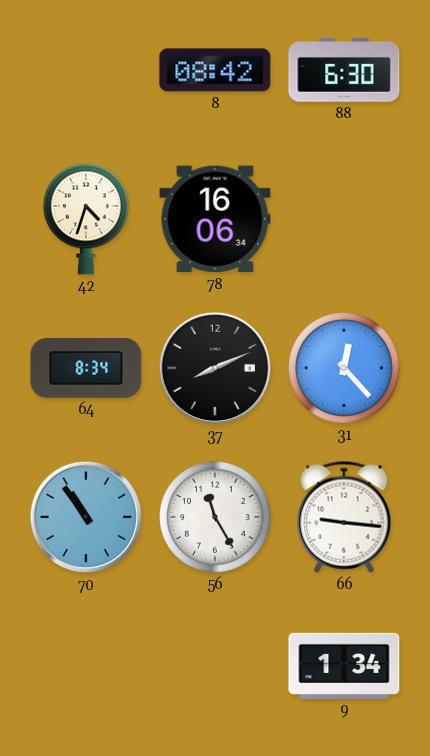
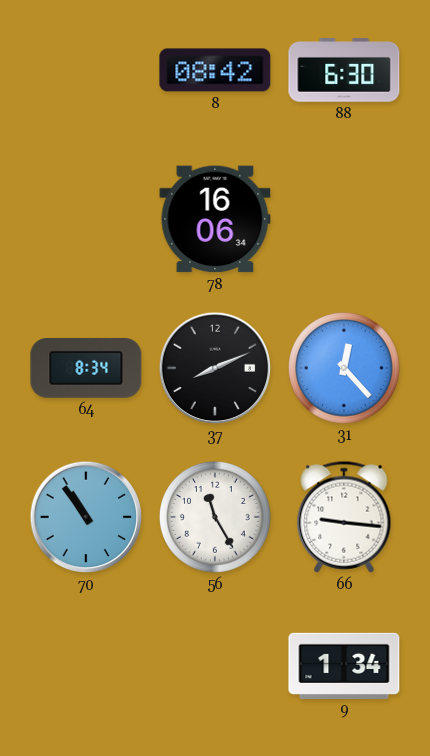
42: 4:33 -> none
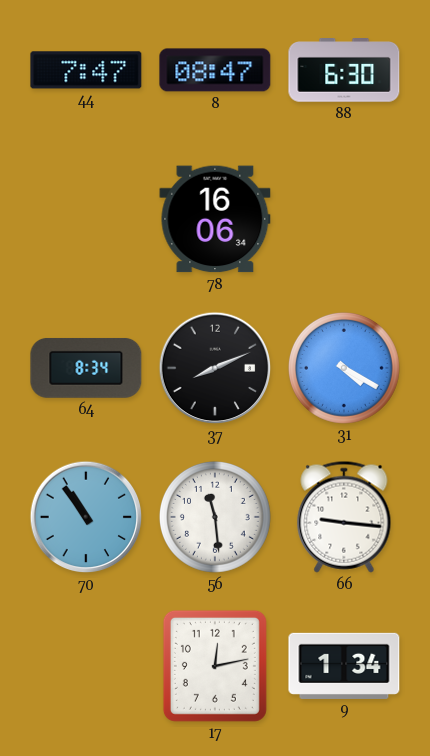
44: none -> 7:47
8: 08:42 -> 08:47
31: 12:23 -> 4:20
56: 11:25 -> 11:29
17: none -> 12:13
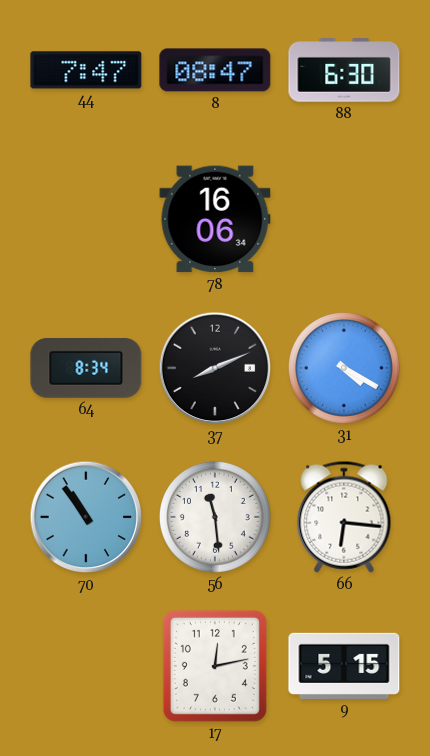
66: 9:16 -> 6:16
9: 1:34 -> 5:15
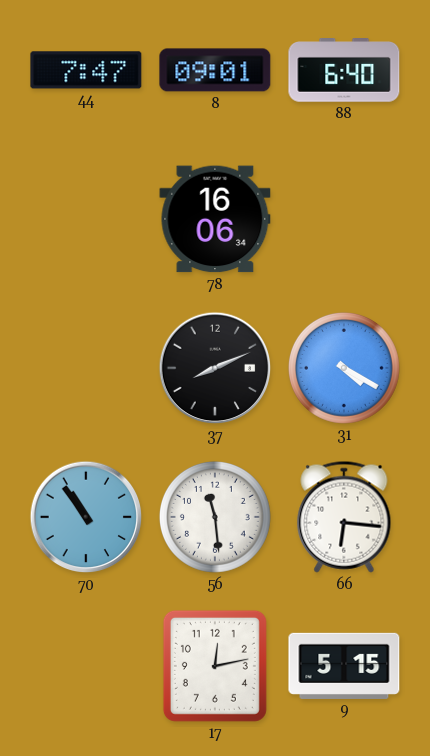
8: 08:47 -> 09:01
88: 6:30 -> 6:40
64: 8:34 -> none
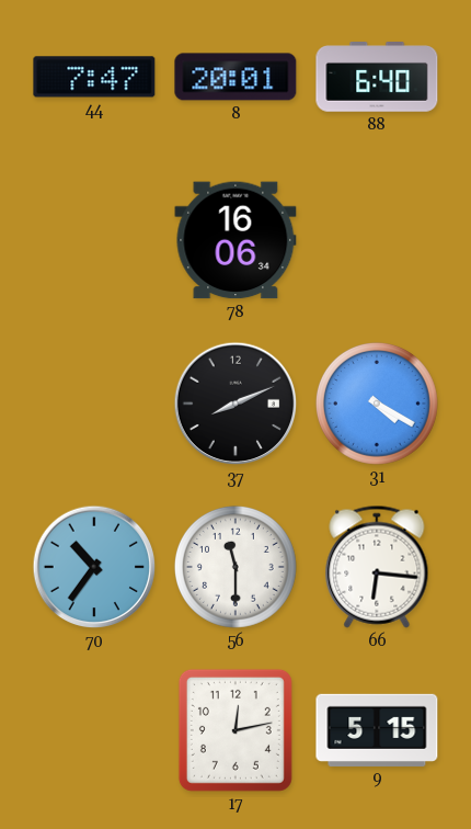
8: 09:01 -> 20:01
70: 10:54 -> 10:36
56: 11:29 -> 11:30
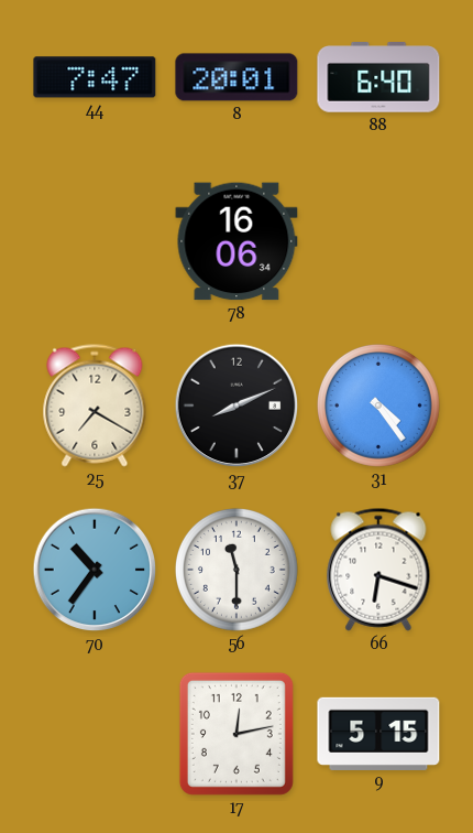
25: none -> 7:20
31: 4:20 -> 4:24
66: 6:16 -> 6:18
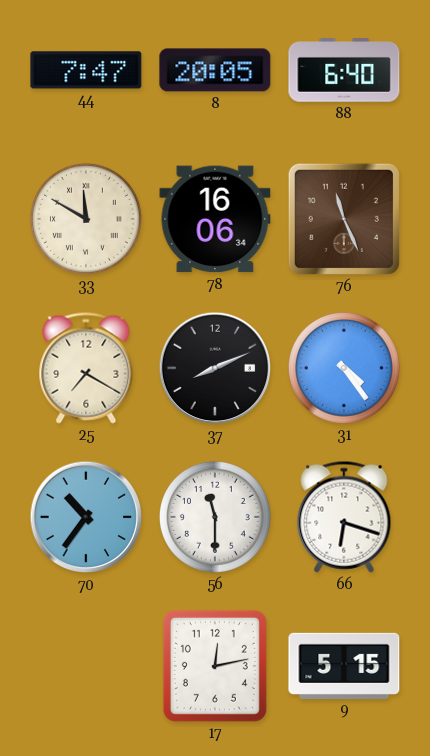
8: 20:01 -> 20:05
33: none -> 11:50
76: none -> 11:26
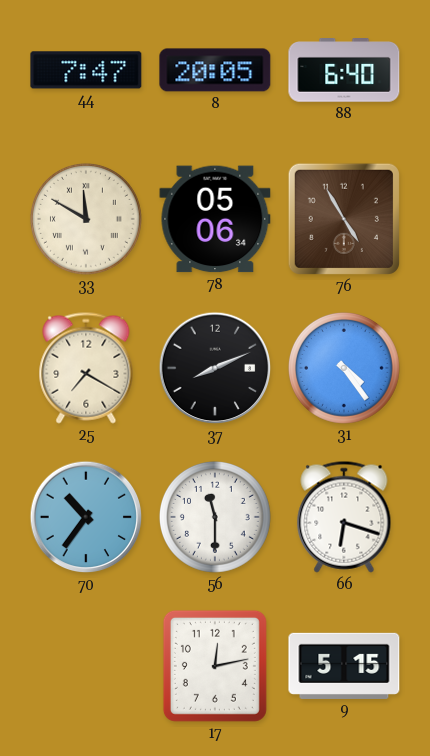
78: 16:06 -> 05:06
76: 11:26 -> 4:55
